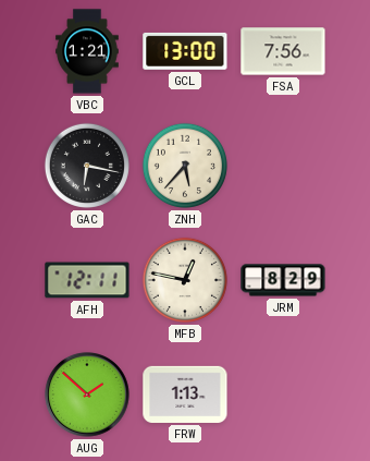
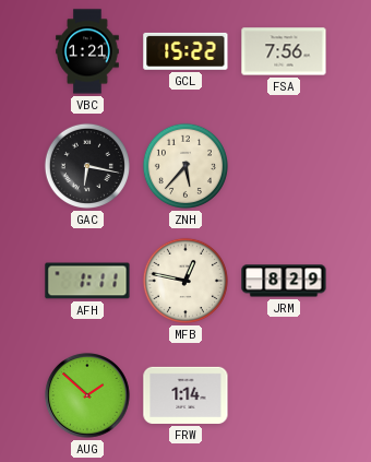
GCL: 13:00 -> 15:22
AFH: 12:11 -> 1:11
FRW: 1:13 -> 1:14
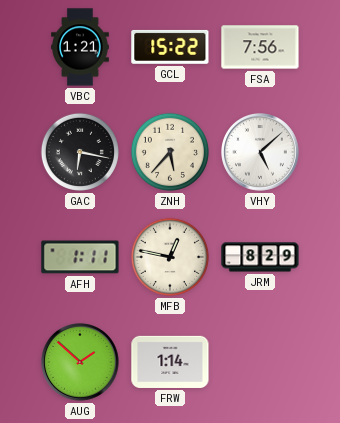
VHY: none -> 5:08
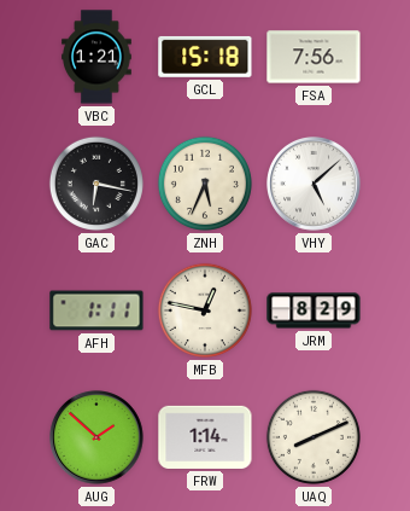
GCL: 15:22 -> 15:18
ZNH: 5:37 -> 5:34
UAQ: none -> 8:11
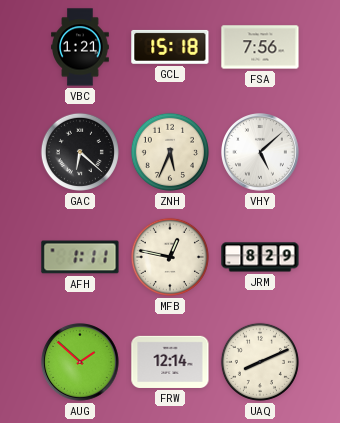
GAC: 6:17 -> 6:22
FRW: 1:14 -> 12:14
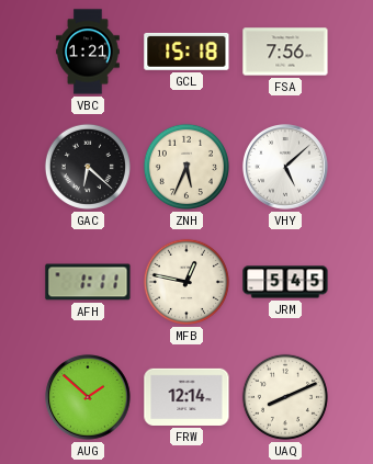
JRM: 8:29 -> 5:45
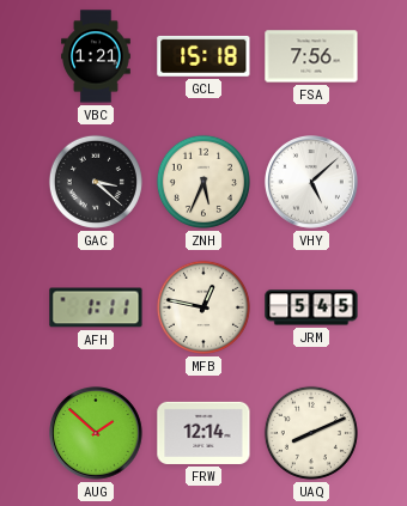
GAC: 6:22 -> 3:22
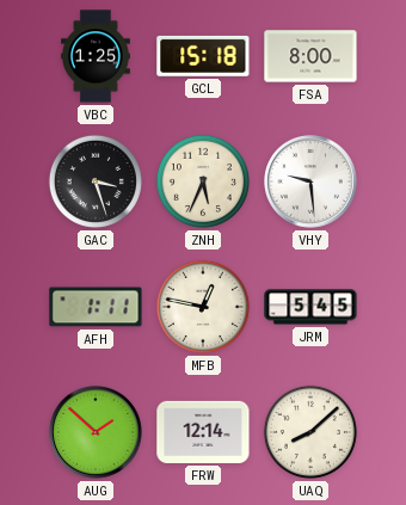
VBC: 1:21 -> 1:25
FSA: 7:56 -> 8:00
GAC: 3:22 -> 3:27
VHY: 5:08 -> 9:29
UAQ: 8:11 -> 8:08
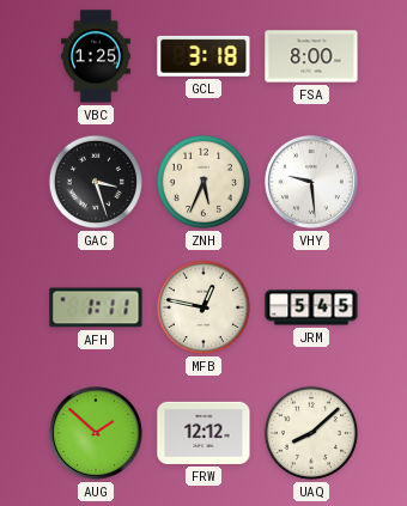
GCL: 15:18 -> 3:18
FRW: 12:14 -> 12:12
